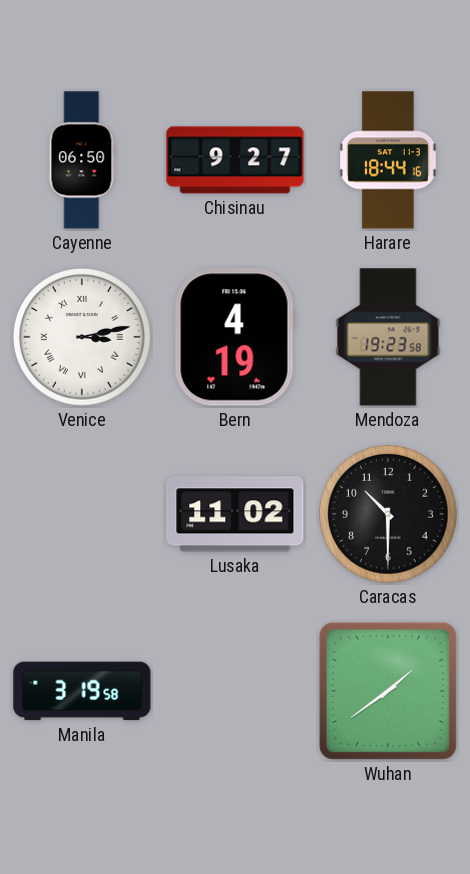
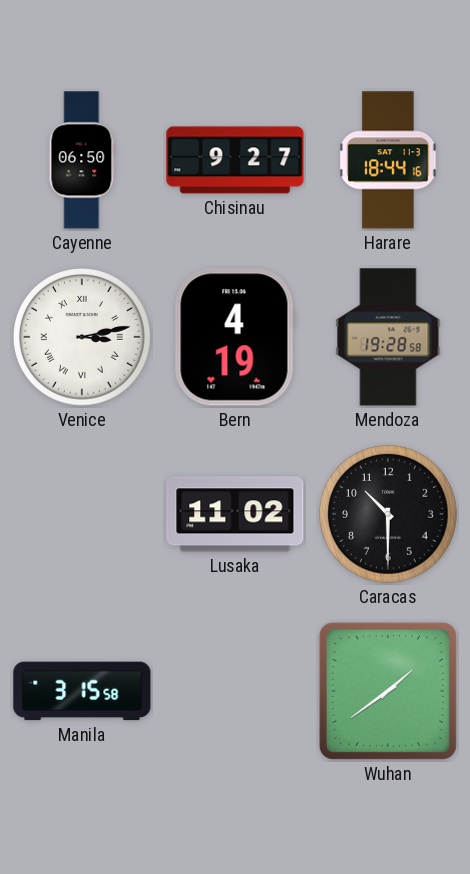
Mendoza: 19:23 -> 19:28
Manila: 3:19 -> 3:15
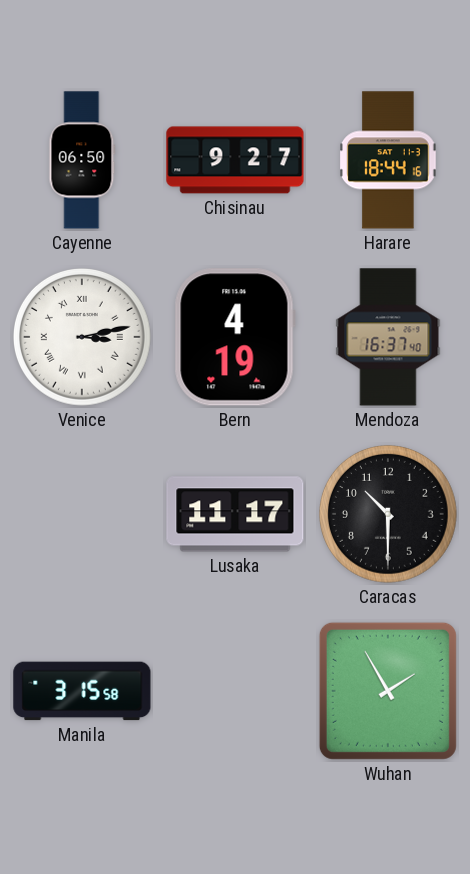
Mendoza: 19:28 -> 16:37
Lusaka: 11:02 -> 11:17
Wuhan: 1:39 -> 1:55
